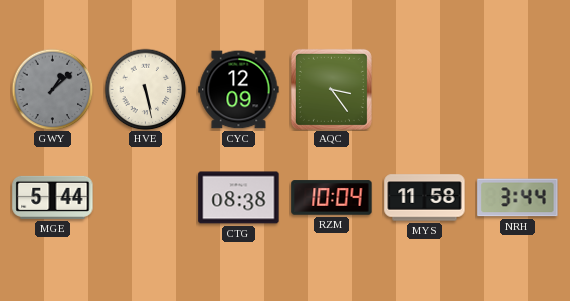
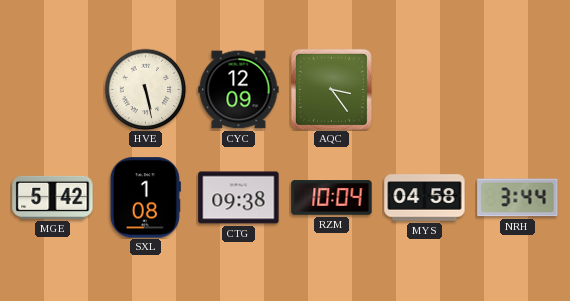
GWY: 1:08 -> none
MGE: 5:44 -> 5:42
SXL: none -> 1:08
CTG: 08:38 -> 09:38
MYS: 11:58 -> 04:58
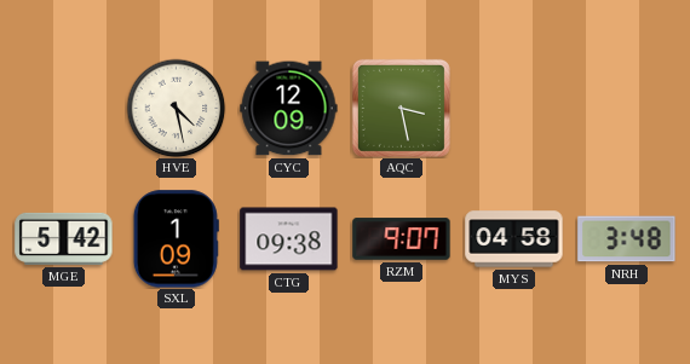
HVE: 5:28 -> 4:28
AQC: 3:24 -> 3:28
SXL: 1:08 -> 1:09
RZM: 10:04 -> 9:07
NRH: 3:44 -> 3:48
